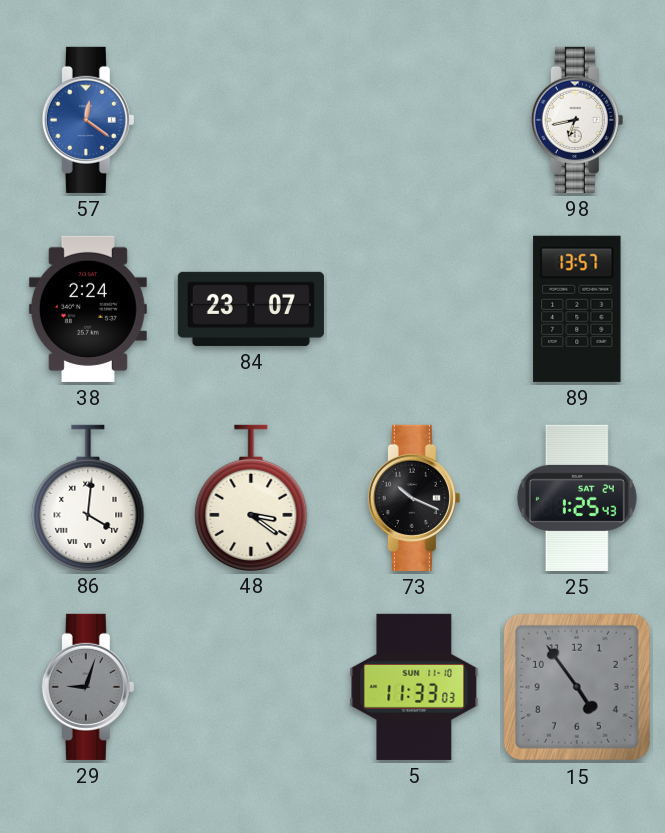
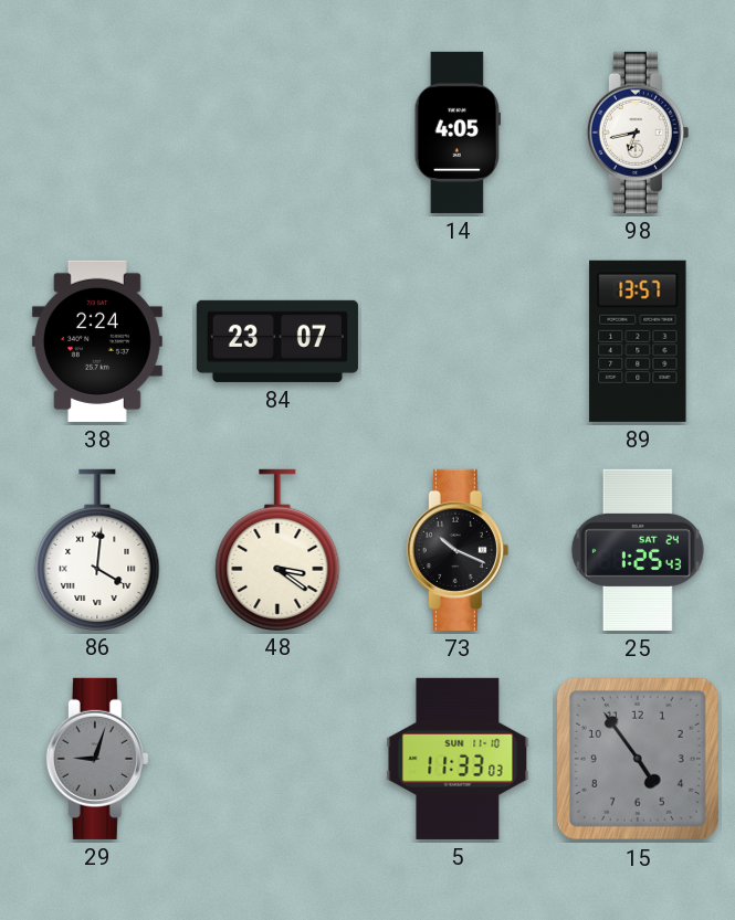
57: 12:21 -> none
14: none -> 4:05
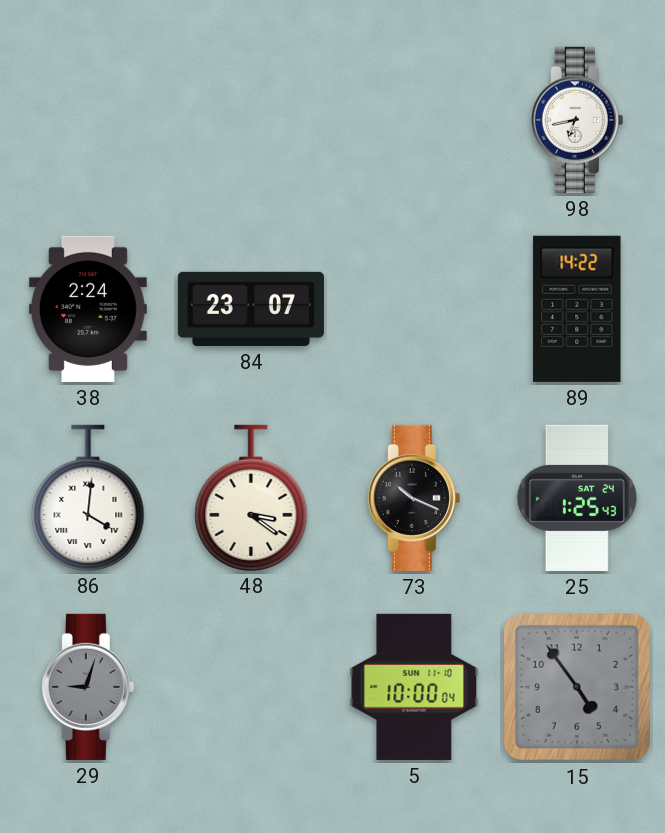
14: 4:05 -> none
89: 13:57 -> 14:22
5: 11:33 -> 10:00
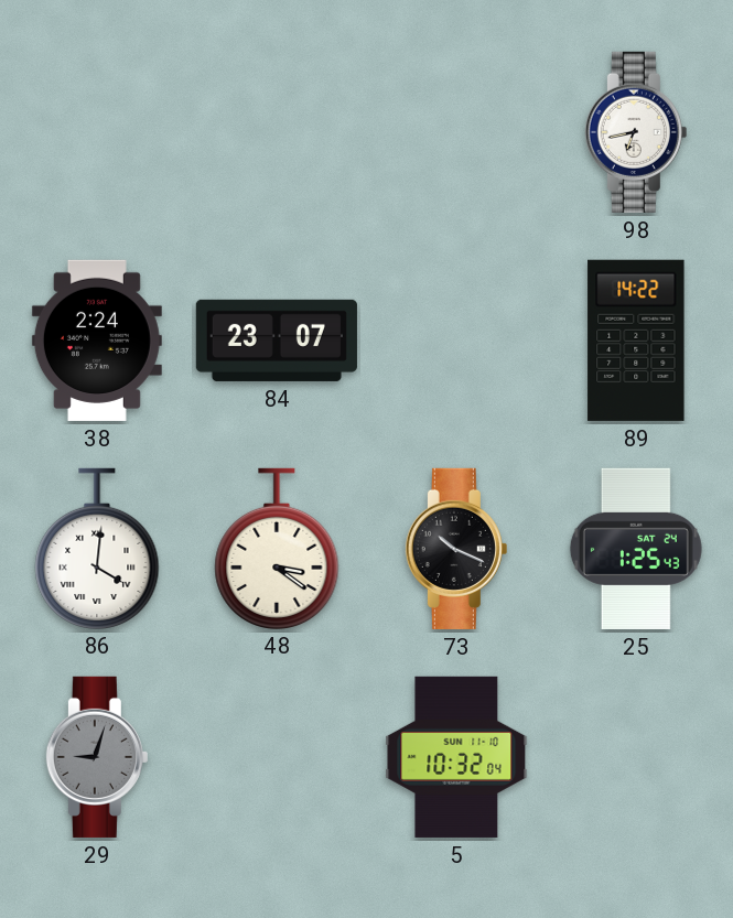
5: 10:00 -> 10:32
15: 4:54 -> none
